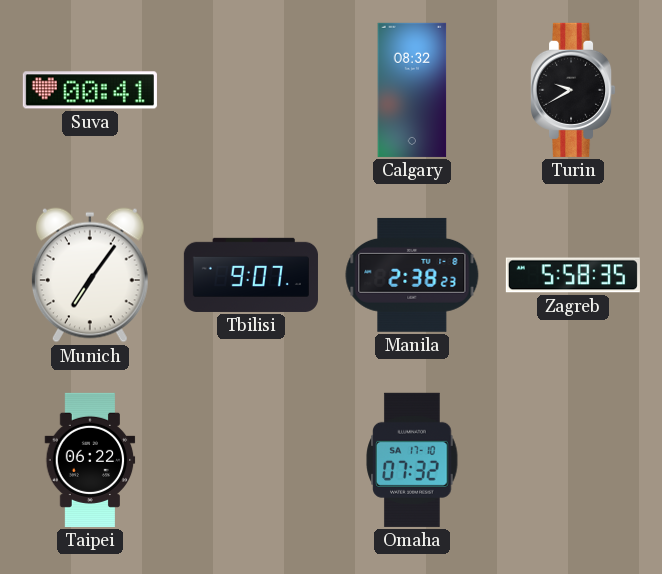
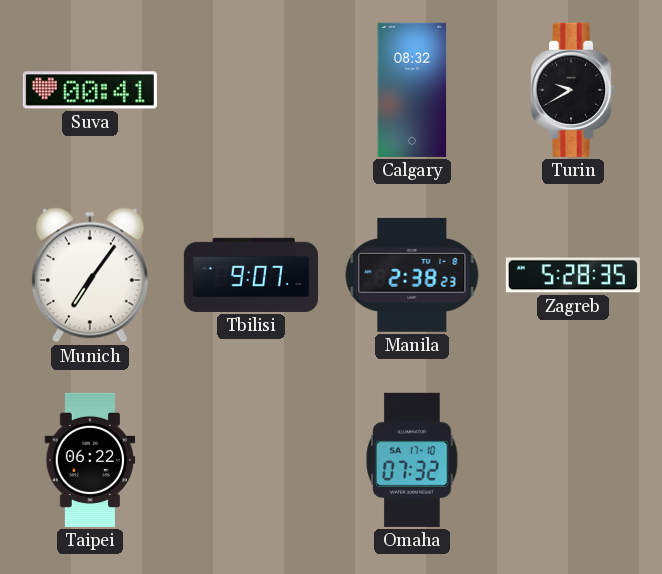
Zagreb: 5:58 -> 5:28
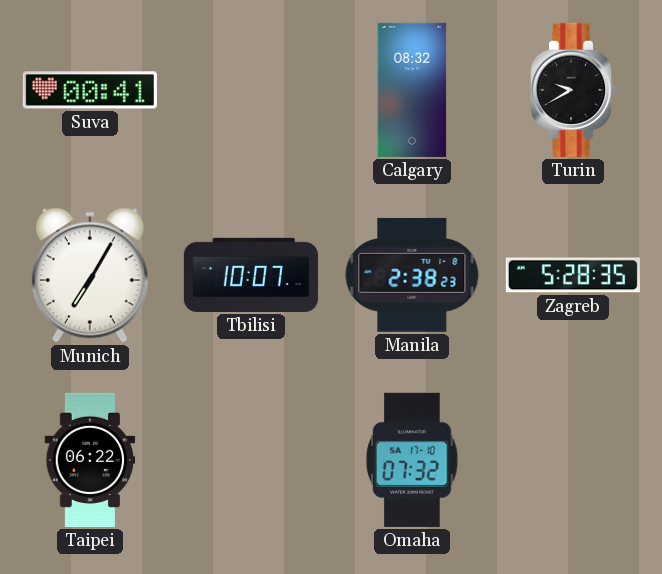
Munich: 7:06 -> 7:05
Tbilisi: 9:07 -> 10:07
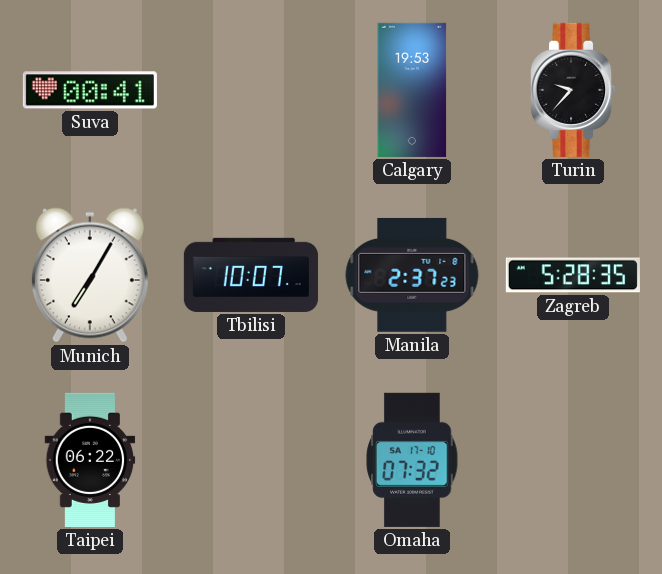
Calgary: 08:32 -> 19:53
Turin: 9:40 -> 9:37
Manila: 2:38 -> 2:37
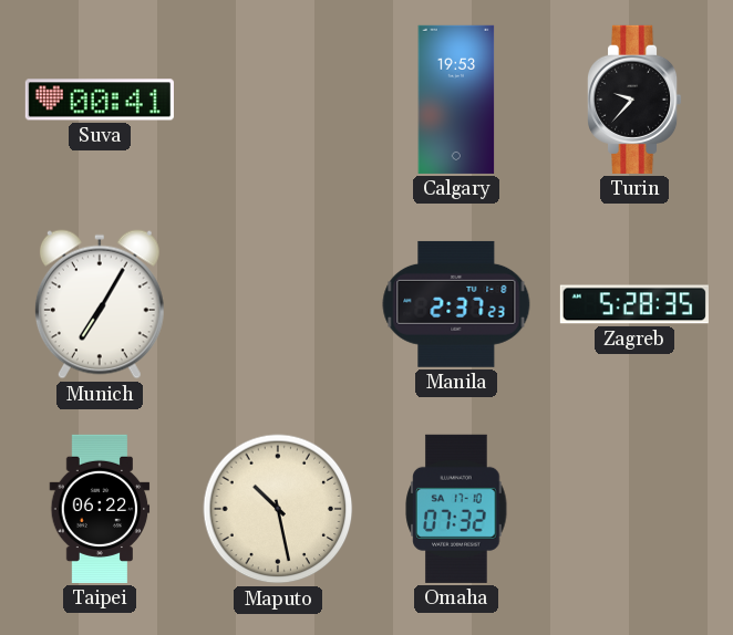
Tbilisi: 10:07 -> none
Maputo: none -> 10:28
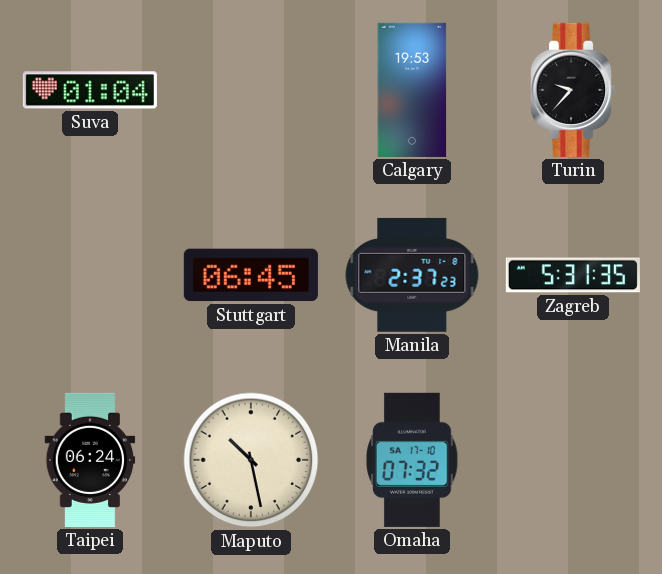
Suva: 00:41 -> 01:04
Munich: 7:05 -> none
Stuttgart: none -> 06:45
Zagreb: 5:28 -> 5:31
Taipei: 06:22 -> 06:24
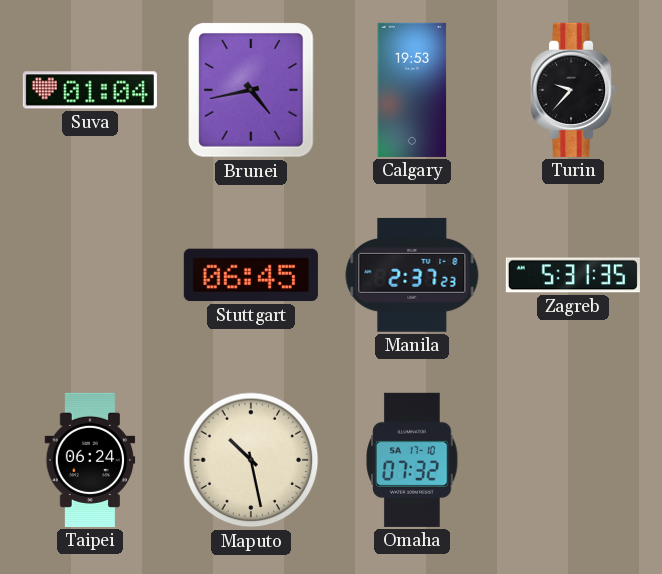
Brunei: none -> 4:43
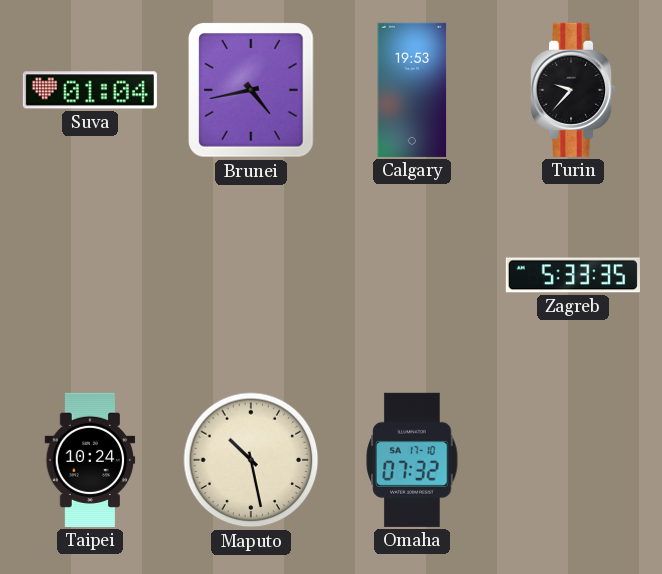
Stuttgart: 06:45 -> none
Manila: 2:37 -> none
Zagreb: 5:31 -> 5:33
Taipei: 06:24 -> 10:24
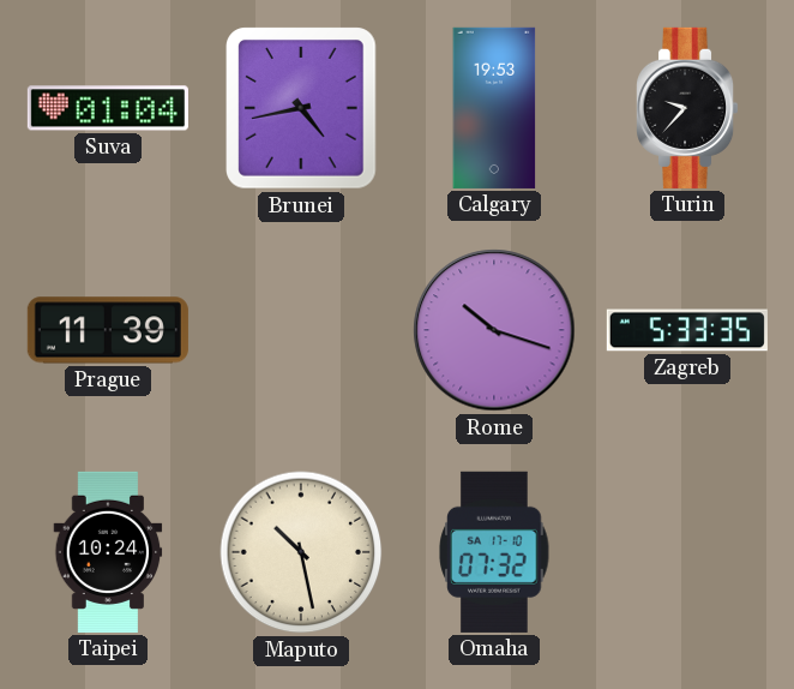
Prague: none -> 11:39
Rome: none -> 10:18
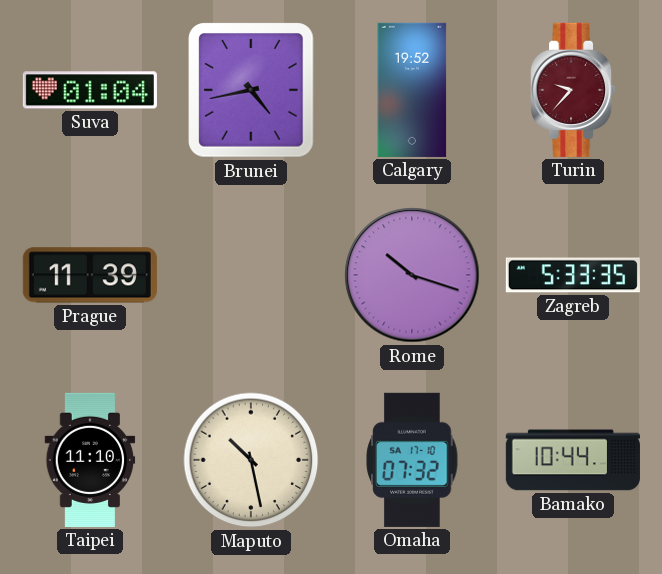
Calgary: 19:53 -> 19:52
Turin dial: black -> burgundy
Taipei: 10:24 -> 11:10
Bamako: none -> 10:44
